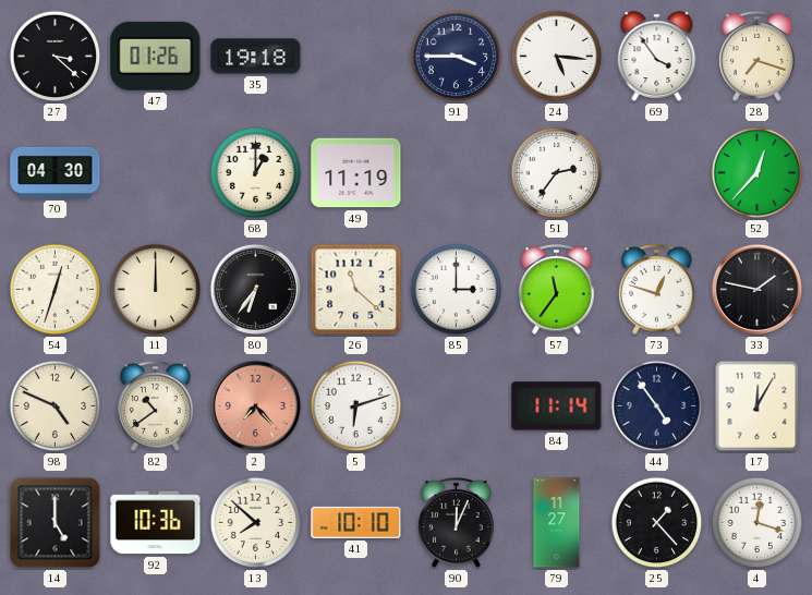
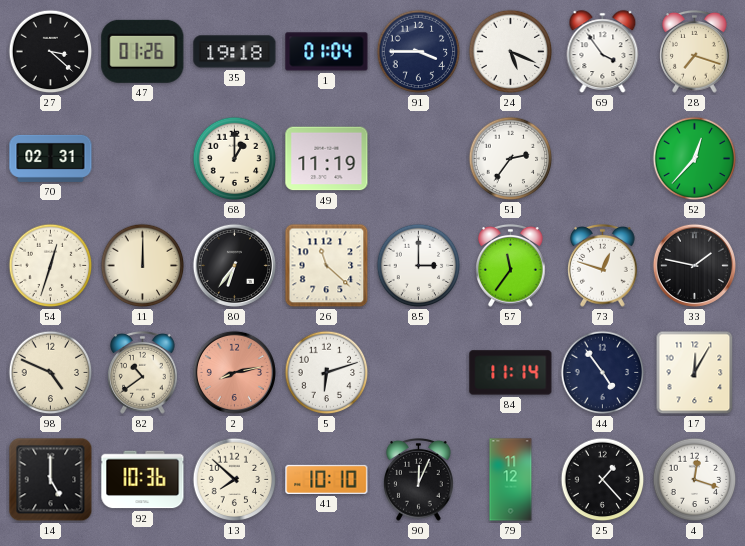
1: none -> 01:04
24: 5:16 -> 5:19
70: 04:30 -> 02:31
2: 7:23 -> 8:13
79: 11:27 -> 11:12
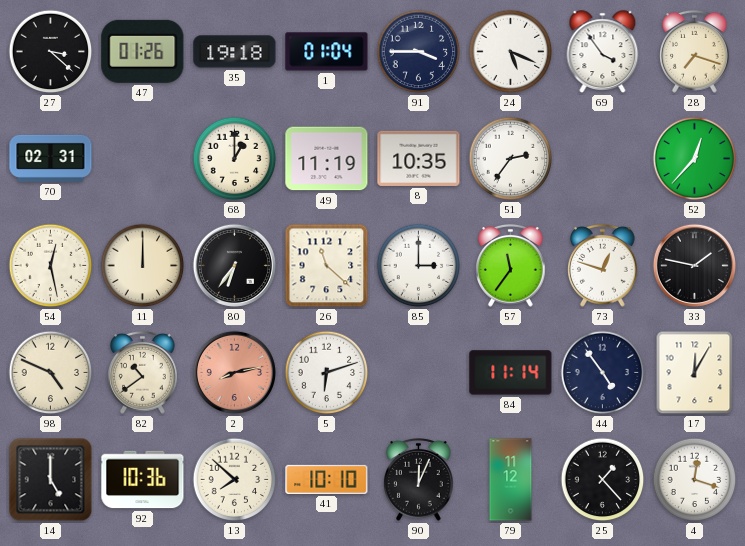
8: none -> 10:35
54: 12:33 -> 12:28
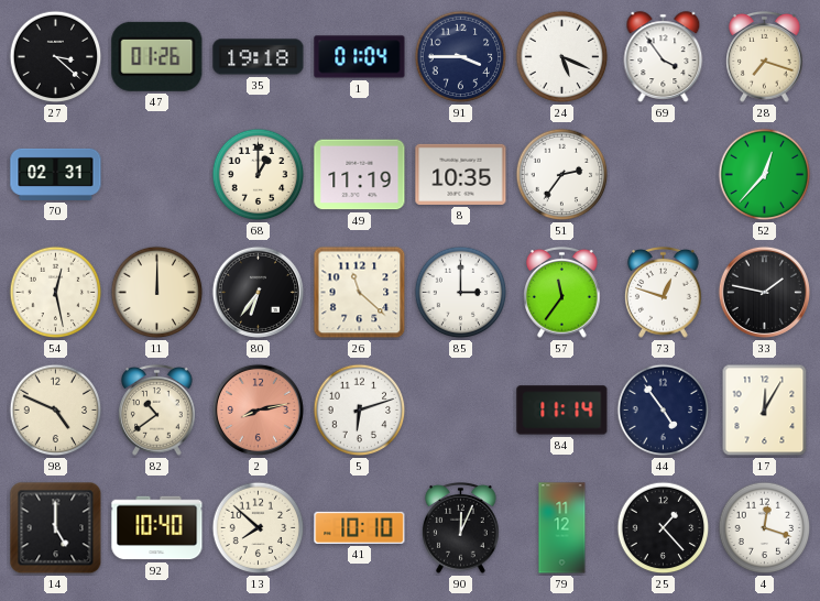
92: 10:36 -> 10:40
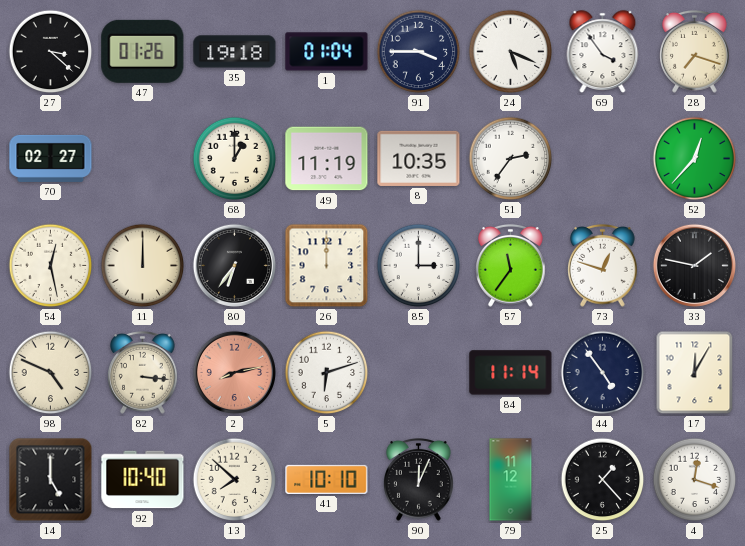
70: 02:31 -> 02:27
26: 11:22 -> 12:00
82: 10:39 -> 3:16
